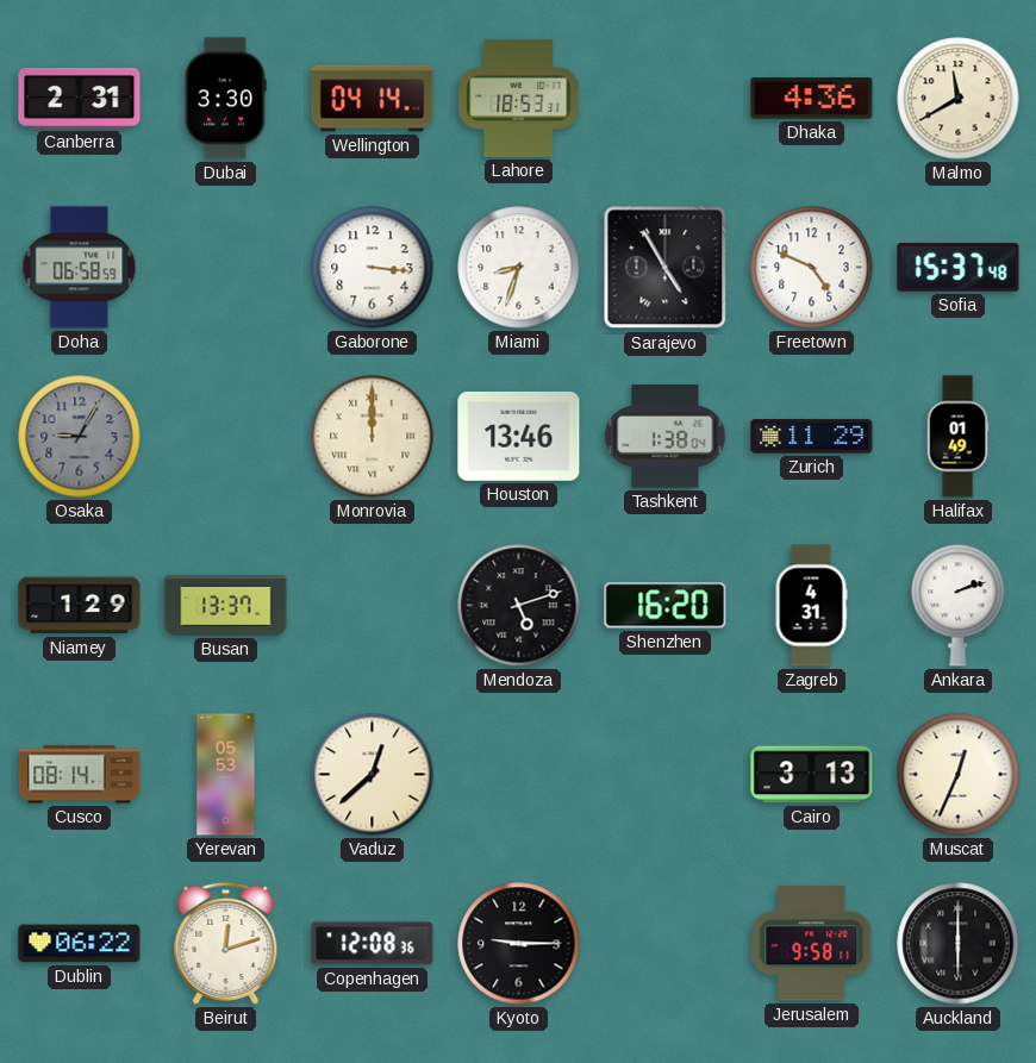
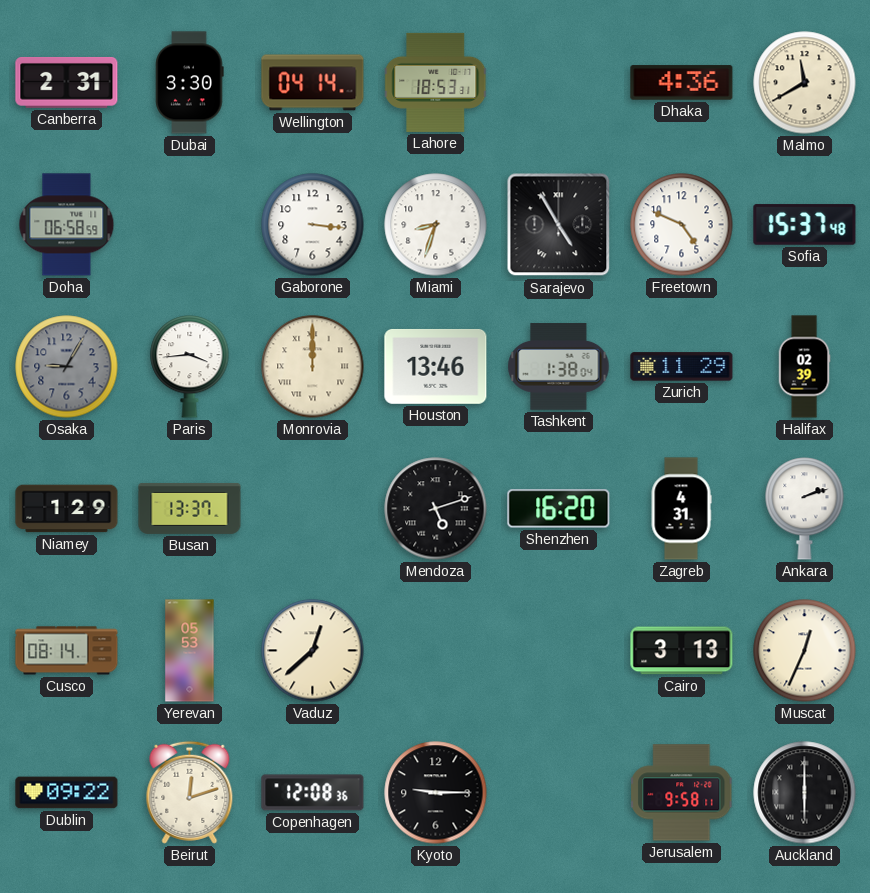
Paris: none -> 3:44
Halifax: 01:49 -> 02:39
Dublin: 06:22 -> 09:22
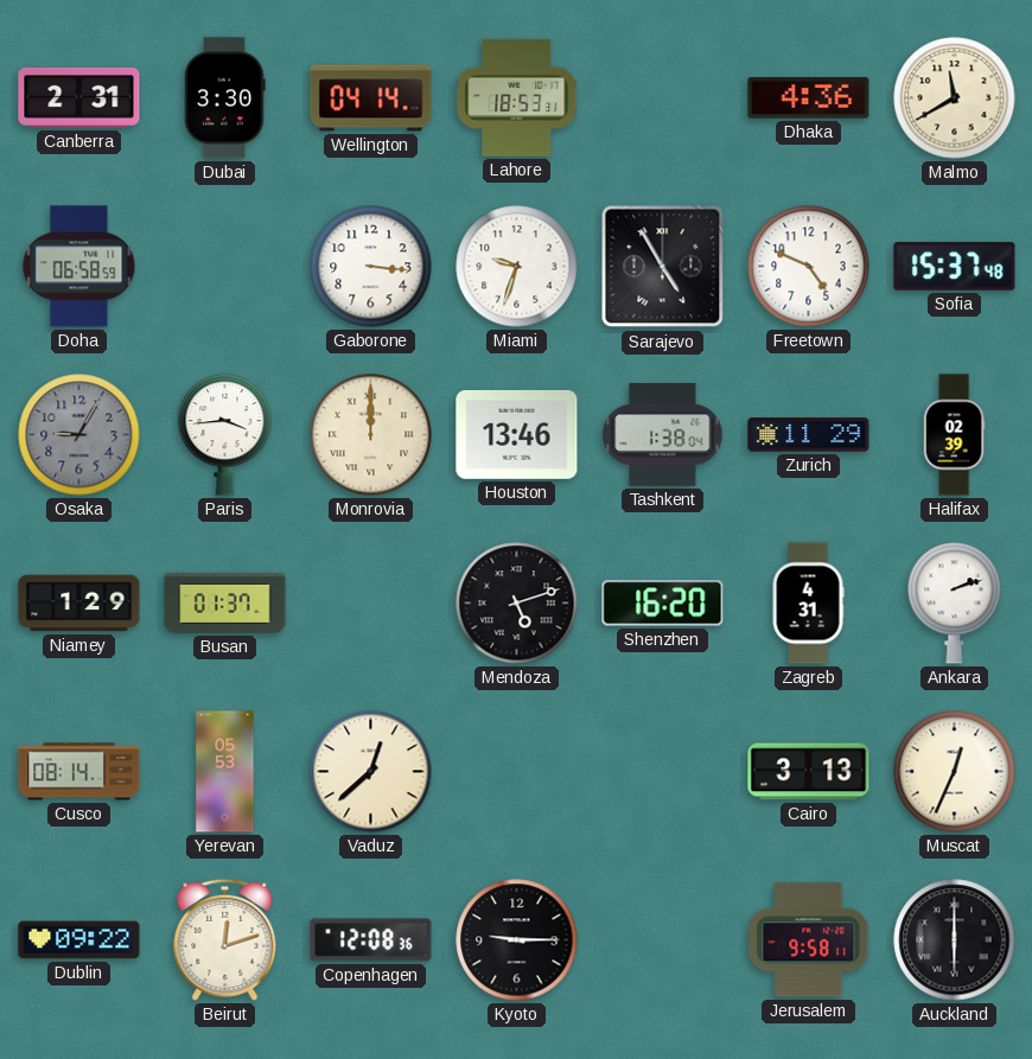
Miami: 8:33 -> 9:33
Busan: 13:37 -> 01:37
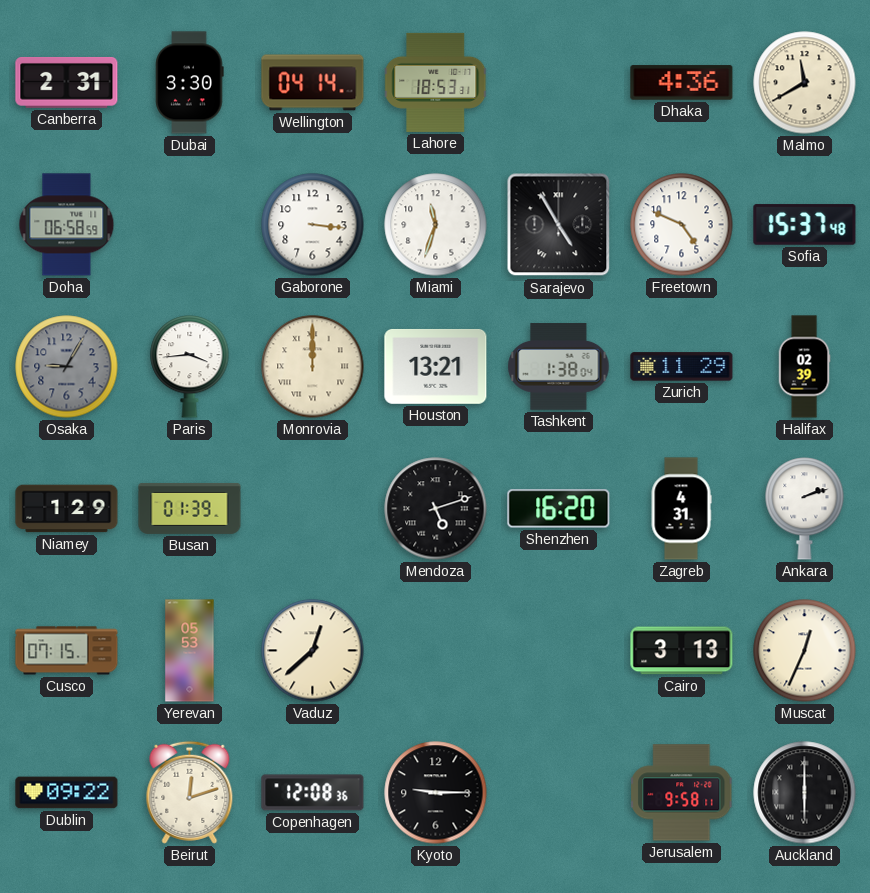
Miami: 9:33 -> 11:33
Houston: 13:46 -> 13:21
Busan: 01:37 -> 01:39
Cusco: 08:14 -> 07:15
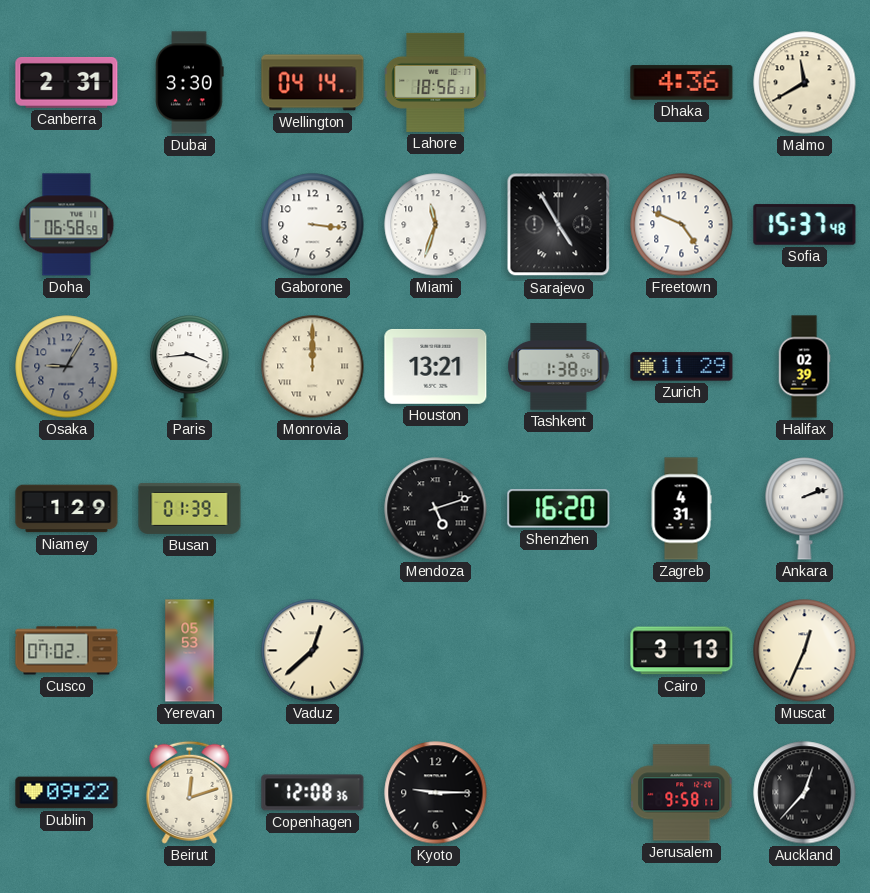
Lahore: 18:53 -> 18:56
Cusco: 07:15 -> 07:02
Auckland: 6:00 -> 12:37
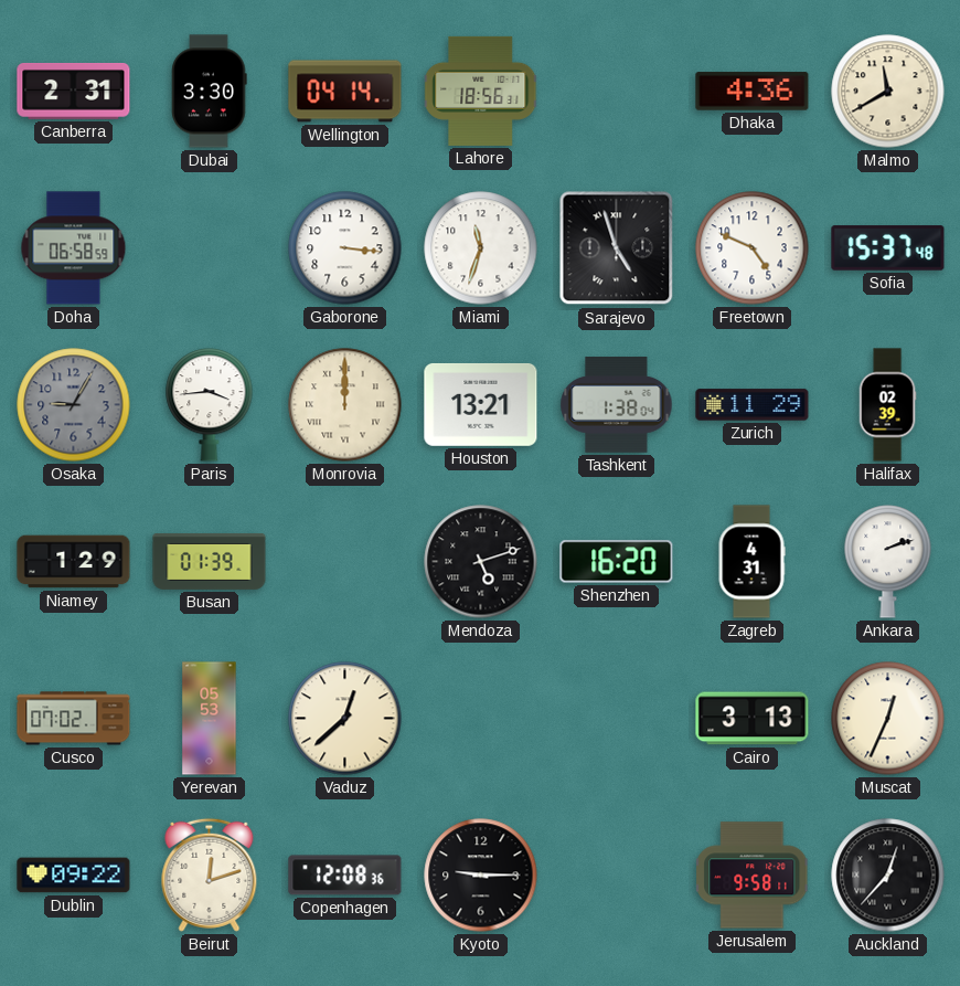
Sarajevo: 4:55 -> 4:57
